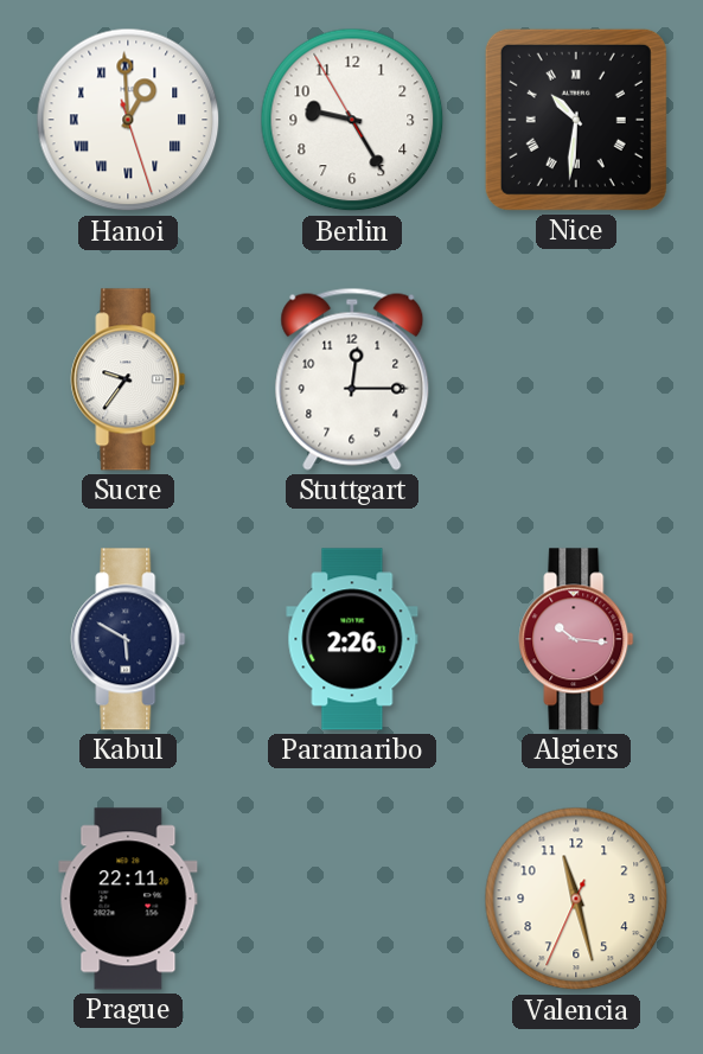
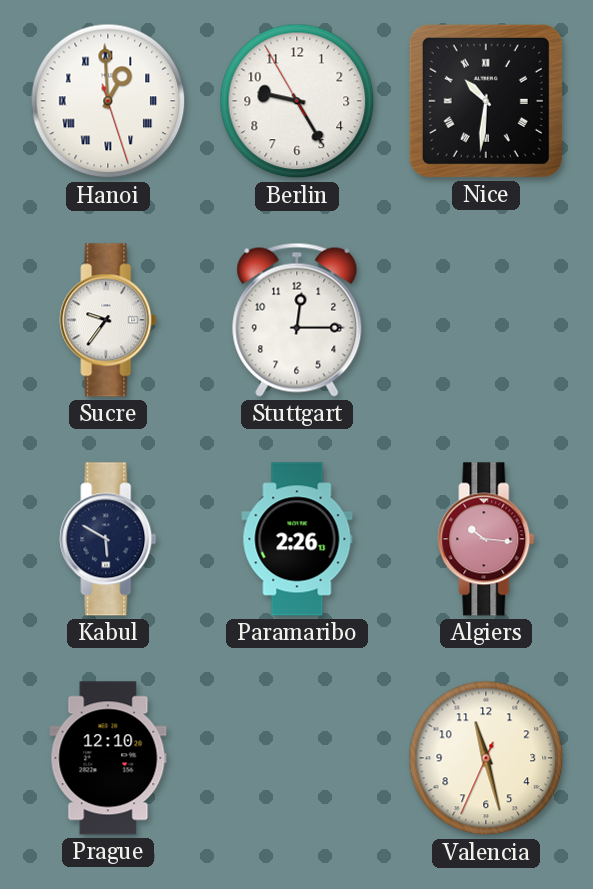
Prague: 22:11 -> 12:10
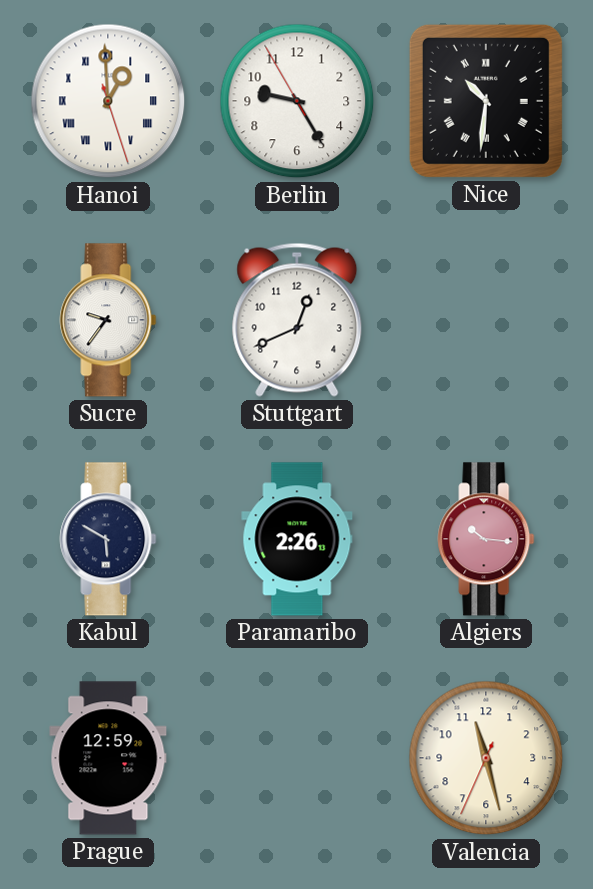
Stuttgart: 12:15 -> 12:41
Prague: 12:10 -> 12:59
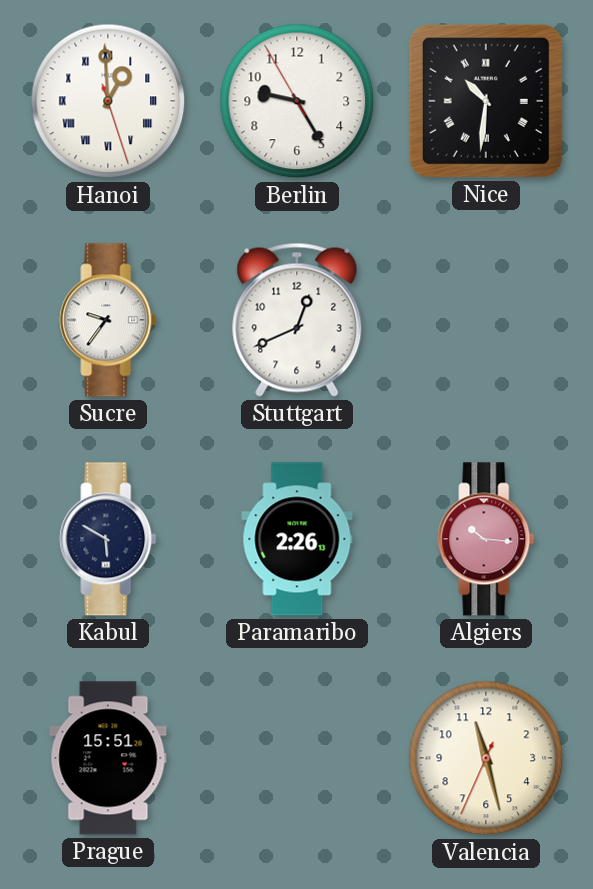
Prague: 12:59 -> 15:51
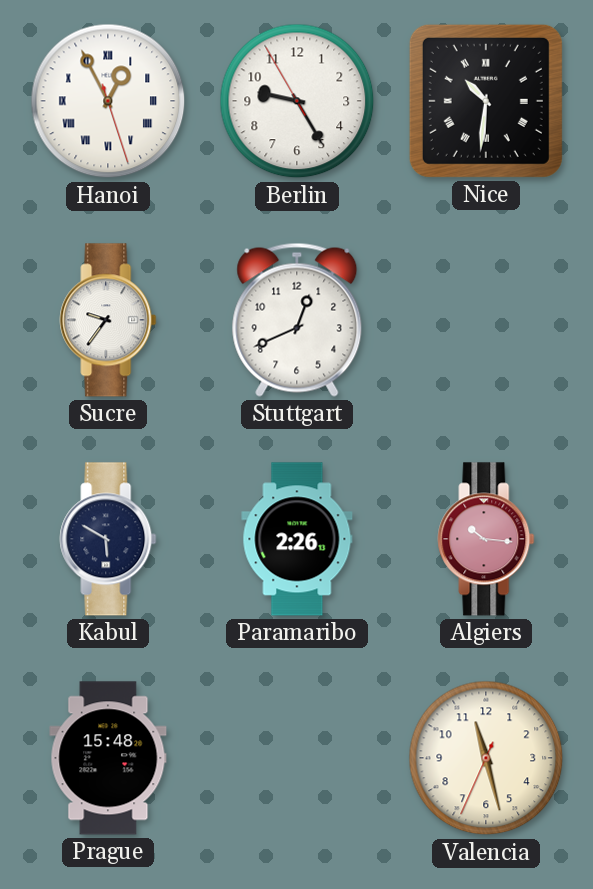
Hanoi: 12:59 -> 12:55
Prague: 15:51 -> 15:48
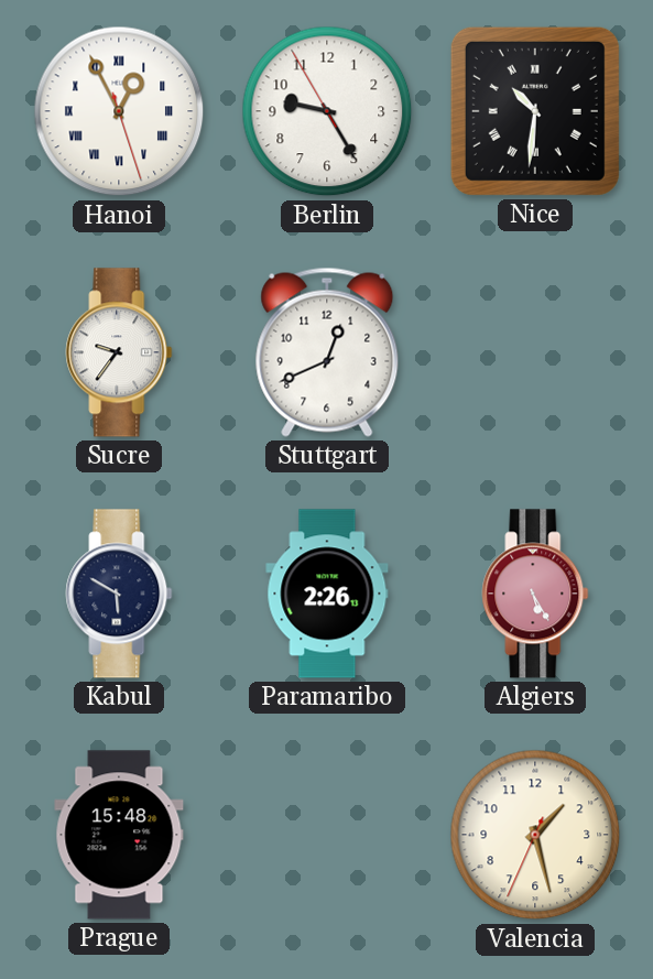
Algiers: 10:16 -> 5:25
Valencia: 11:27 -> 1:27
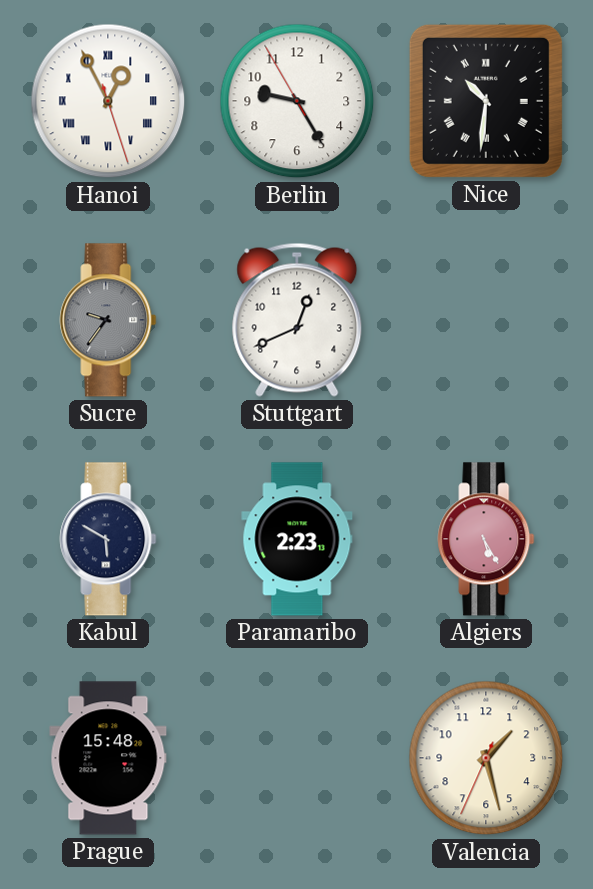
Sucre dial: white -> grey
Paramaribo: 2:26 -> 2:23
